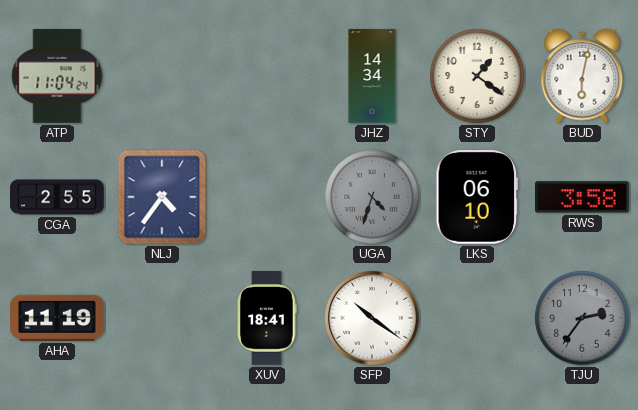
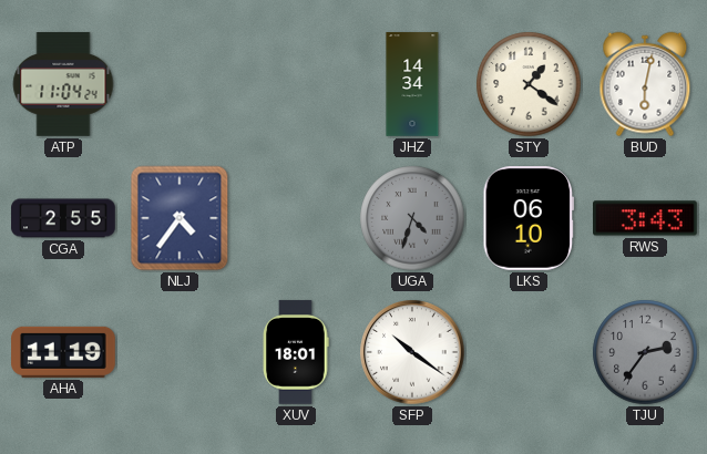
RWS: 3:58 -> 3:43
XUV: 18:41 -> 18:01
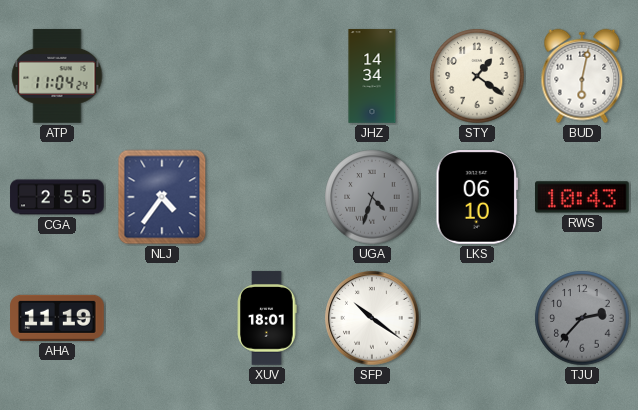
RWS: 3:43 -> 10:43
TJU: 2:36 -> 2:37
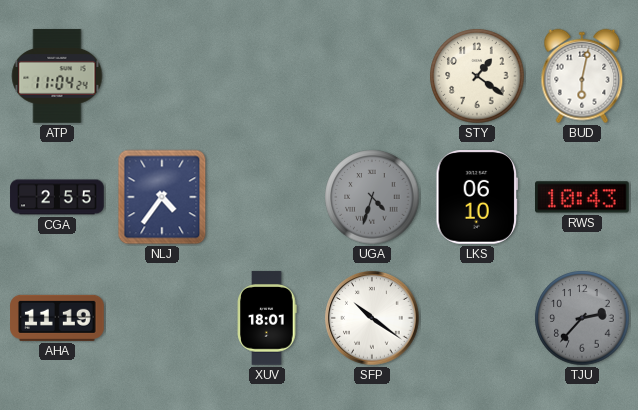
JHZ: 14:34 -> none
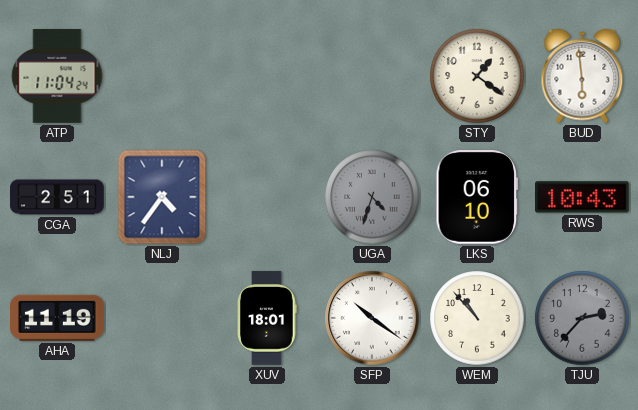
BUD: 6:02 -> 5:59
CGA: 2:55 -> 2:51
WEM: none -> 10:53
